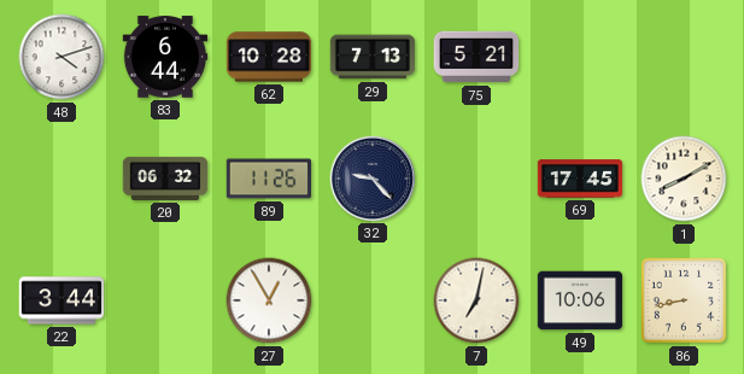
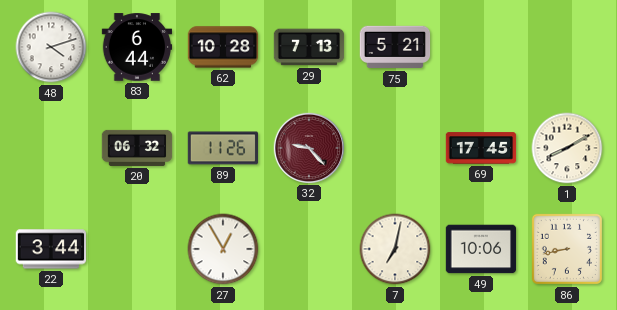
32 dial: navy -> burgundy
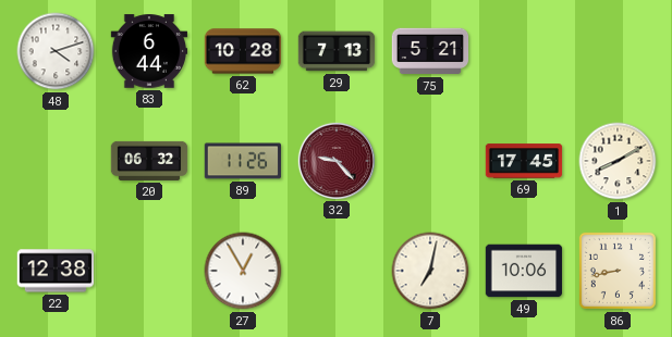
22: 3:44 -> 12:38
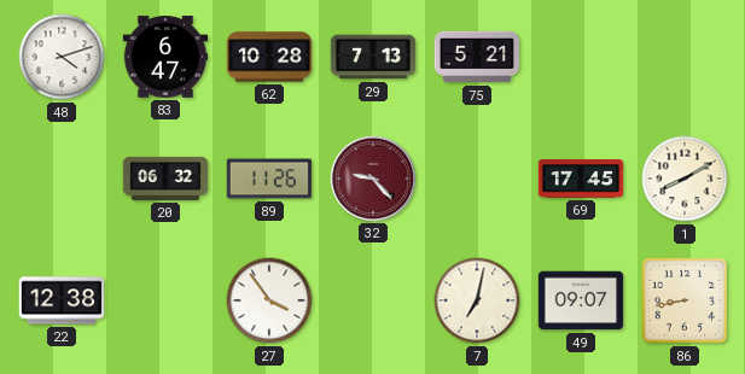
83: 6:44 -> 6:47
27: 12:55 -> 3:54
49: 10:06 -> 09:07
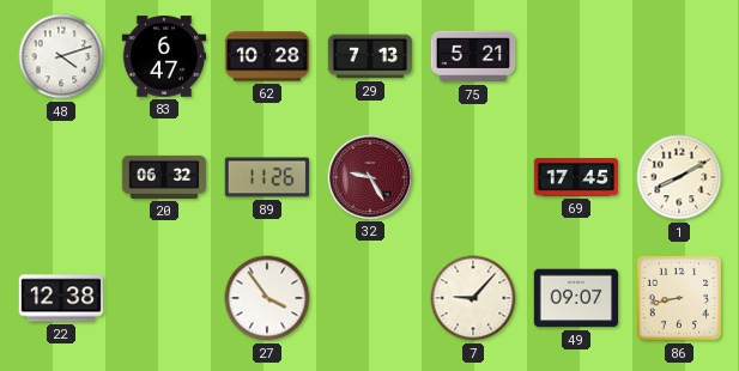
32: 9:23 -> 9:25
7: 7:02 -> 9:07
